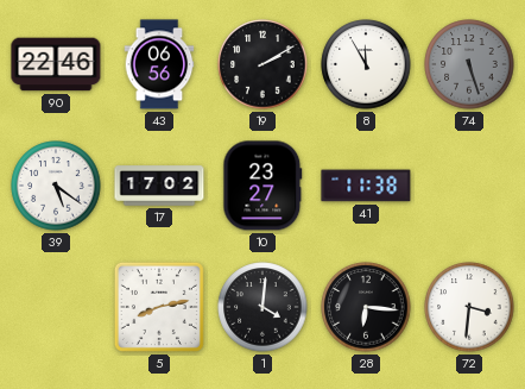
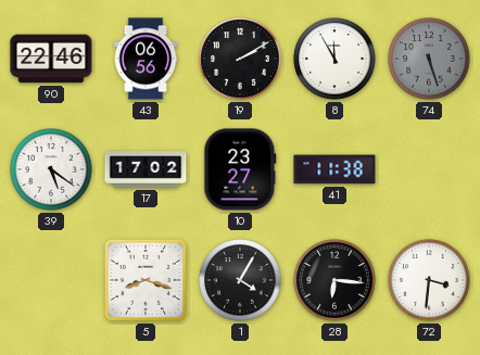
5: 8:13 -> 8:18
1: 4:01 -> 4:05
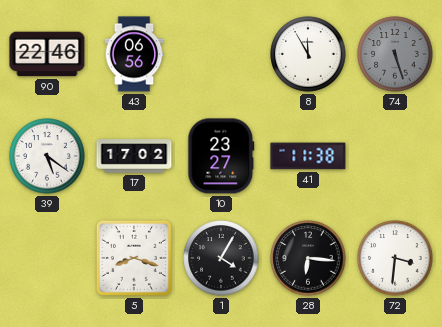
19: 2:10 -> none
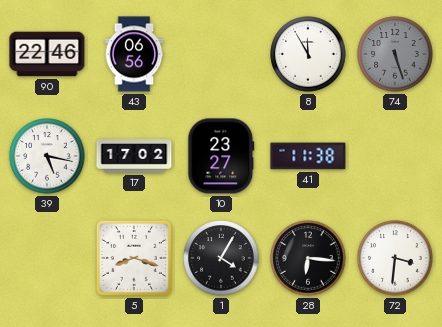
39: 5:21 -> 5:17
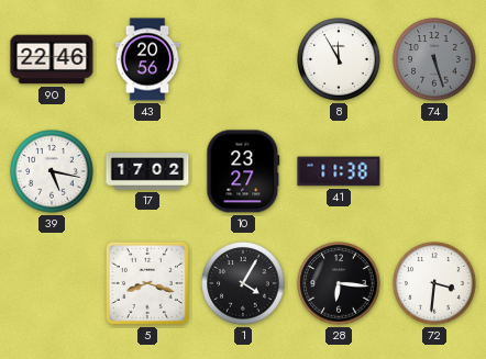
43: 06:56 -> 20:56
